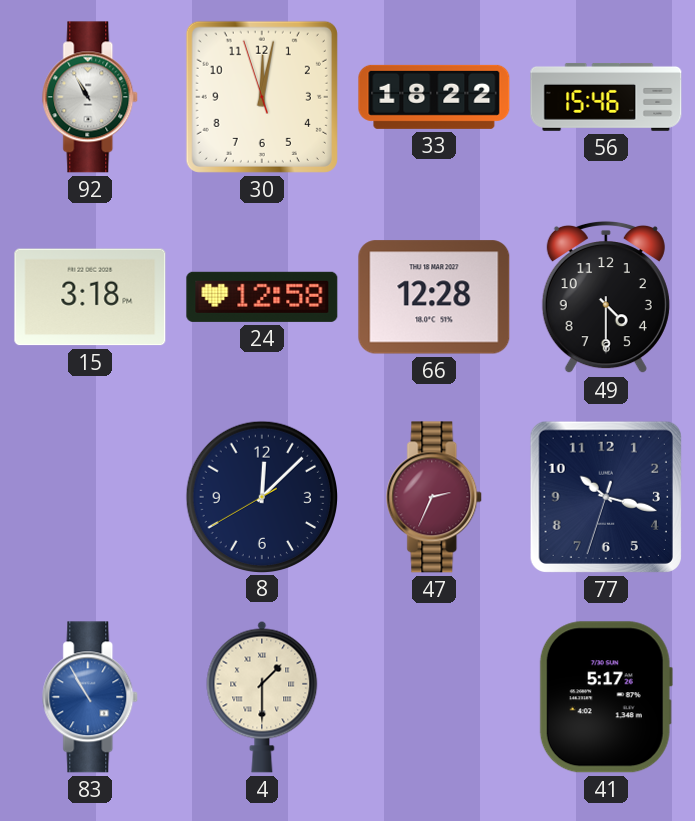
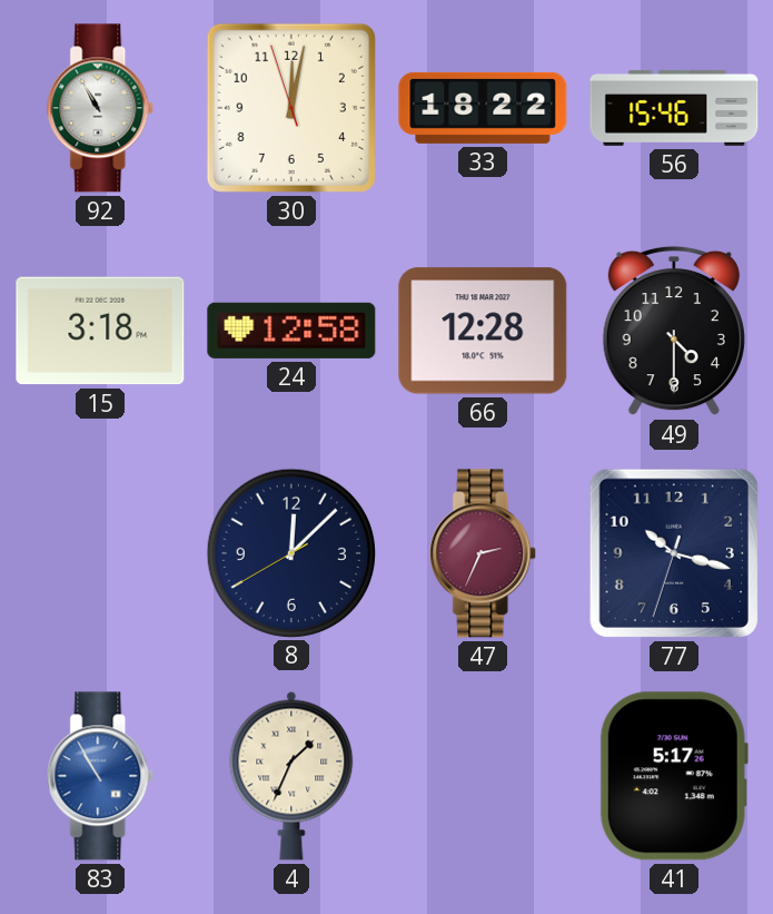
4: 1:30 -> 1:34
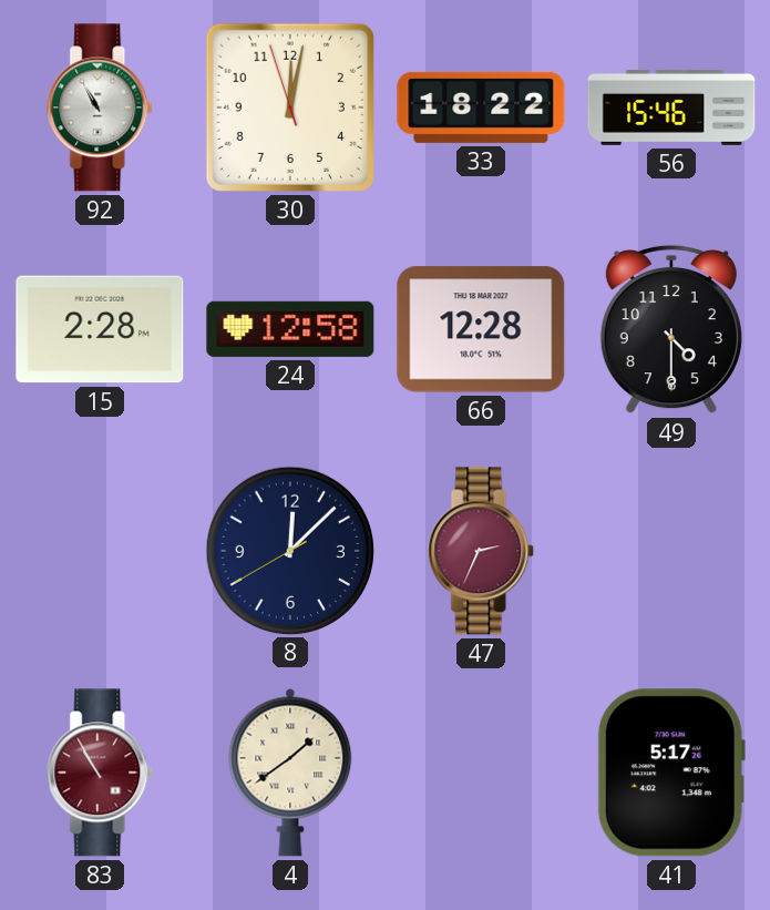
15: 3:18 -> 2:28
77: 10:17 -> none
83 dial: blue -> burgundy
4: 1:34 -> 1:39
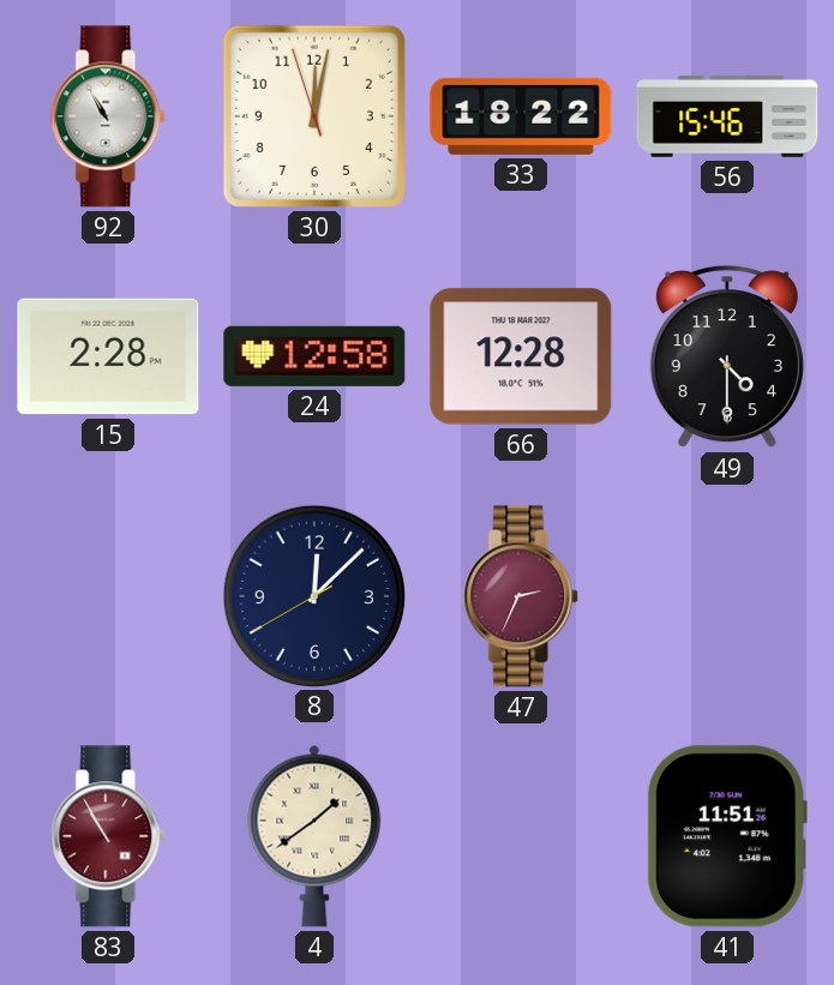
41: 5:17 -> 11:51
